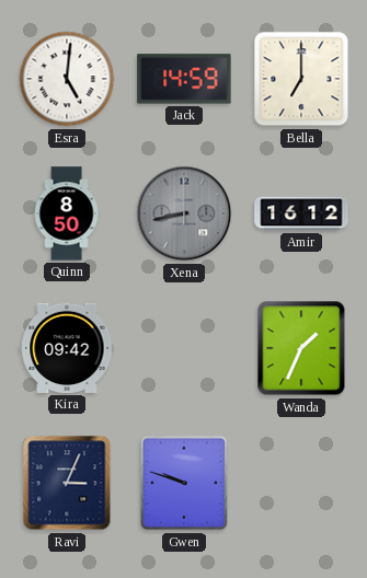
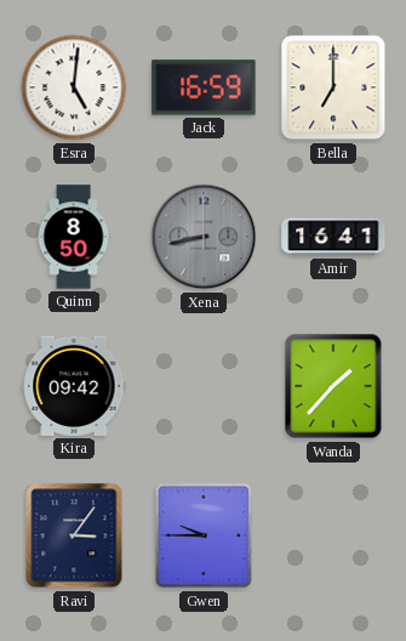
Jack: 14:59 -> 16:59
Amir: 16:12 -> 16:41
Wanda: 1:34 -> 1:37
Ravi: 3:04 -> 3:06
Gwen: 9:48 -> 9:45
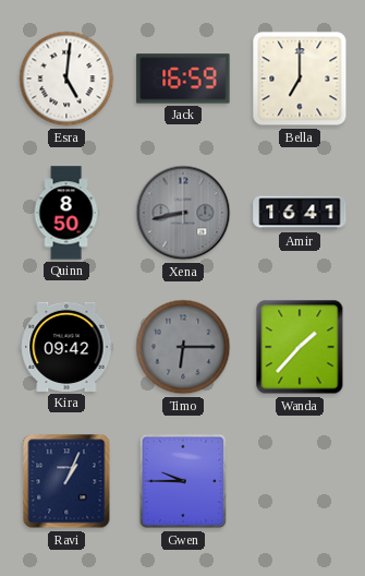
Timo: none -> 6:15
Ravi: 3:06 -> 1:04
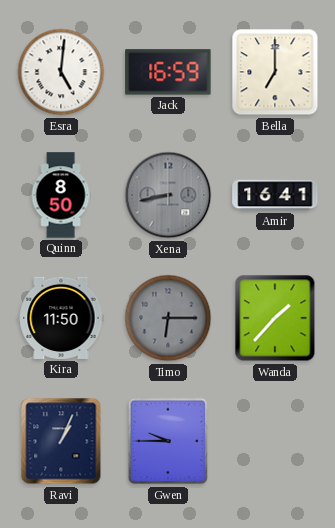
Kira: 09:42 -> 11:50
